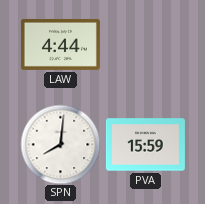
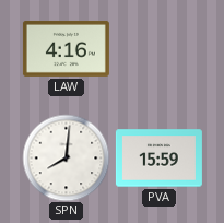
LAW: 4:44 -> 4:16
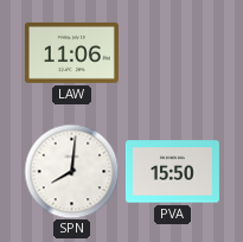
LAW: 4:16 -> 11:06
PVA: 15:59 -> 15:50
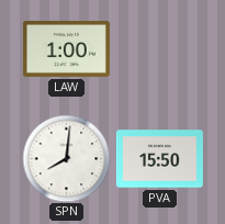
LAW: 11:06 -> 1:00
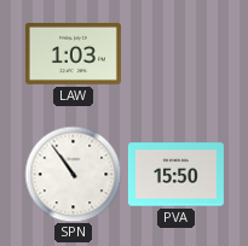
LAW: 1:00 -> 1:03
SPN: 8:01 -> 10:54
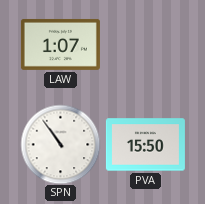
LAW: 1:03 -> 1:07
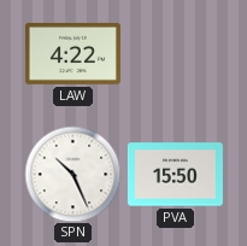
LAW: 1:07 -> 4:22
SPN: 10:54 -> 10:26
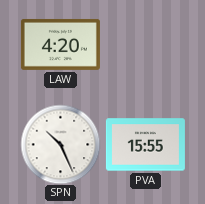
LAW: 4:22 -> 4:20
PVA: 15:50 -> 15:55
